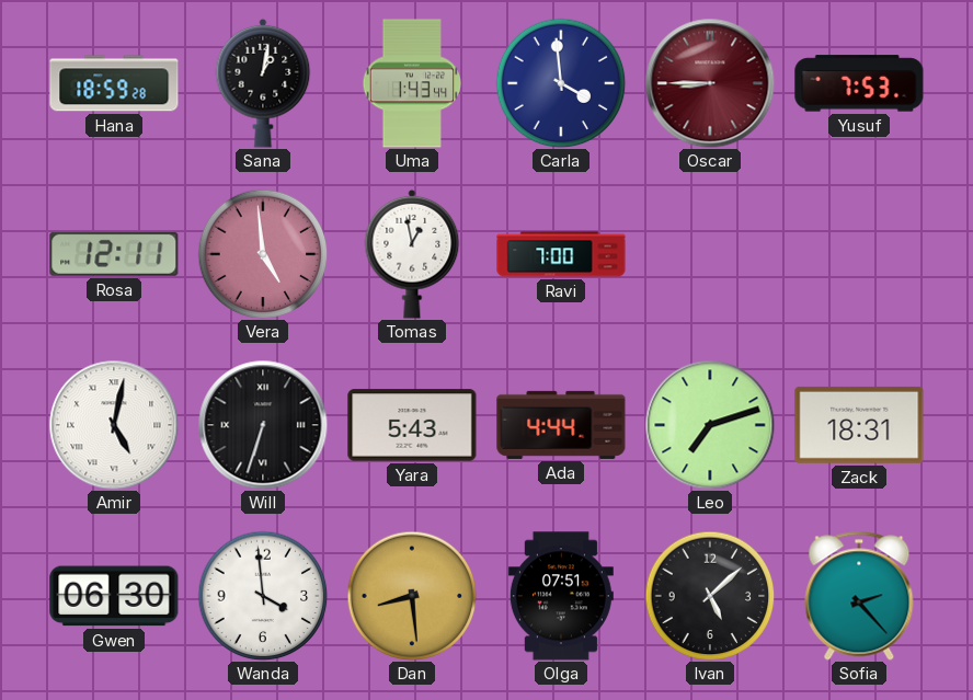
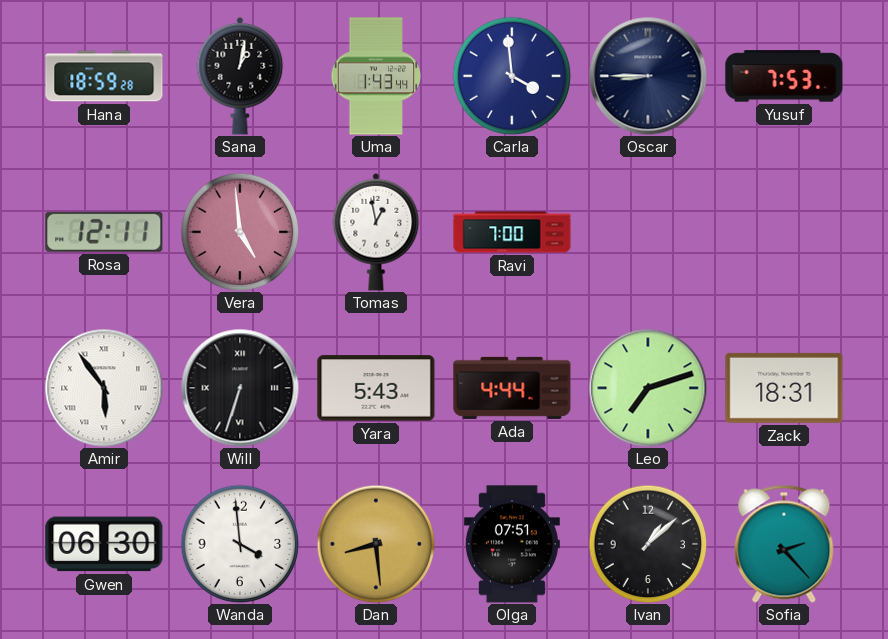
Oscar dial: burgundy -> navy
Amir: 5:02 -> 5:54
Ivan: 5:08 -> 1:08
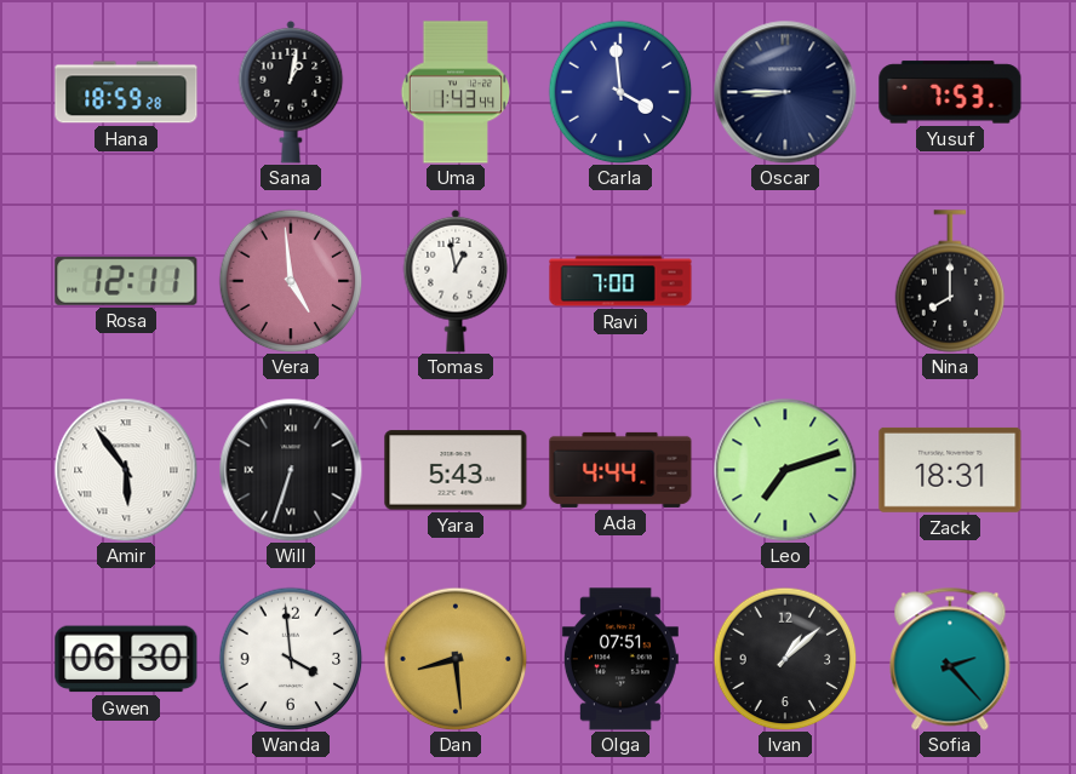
Nina: none -> 8:00
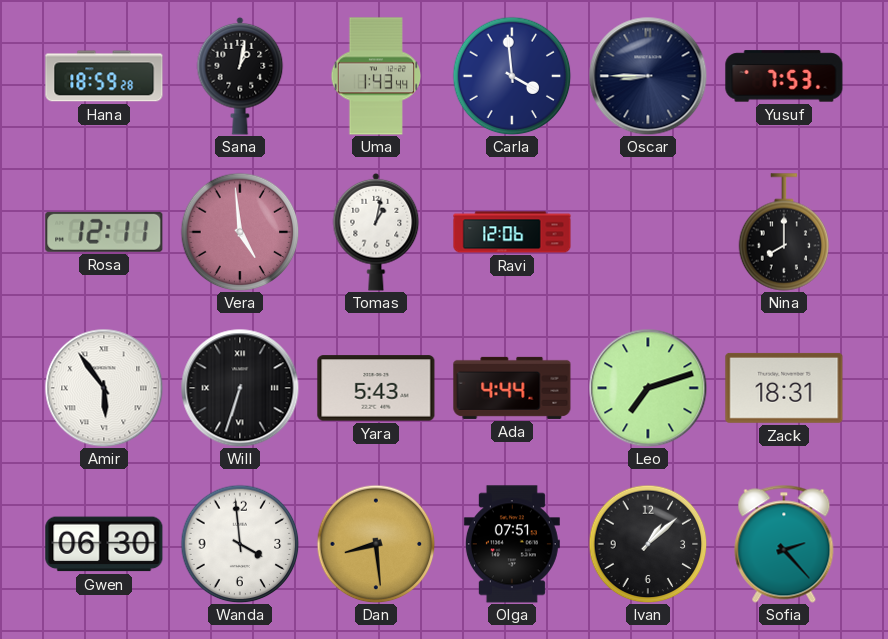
Tomas: 12:58 -> 1:02
Ravi: 7:00 -> 12:06
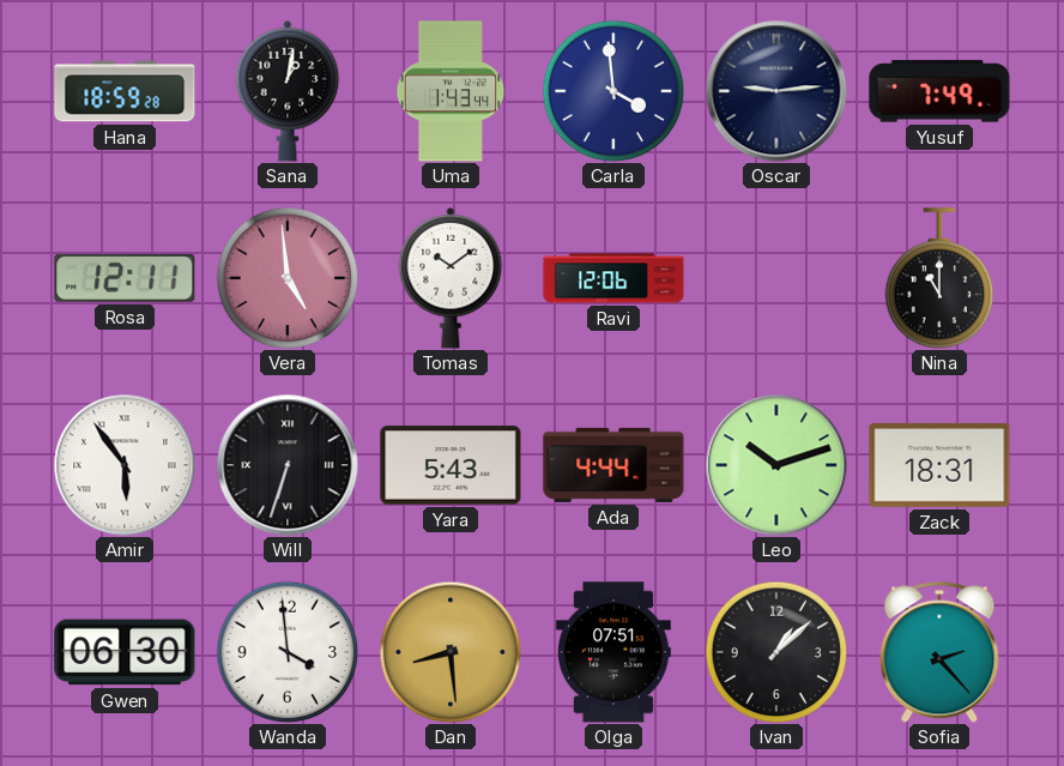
Oscar: 8:45 -> 9:14
Yusuf: 7:53 -> 7:49
Tomas: 1:02 -> 10:09
Nina: 8:00 -> 11:00
Leo: 7:12 -> 10:12
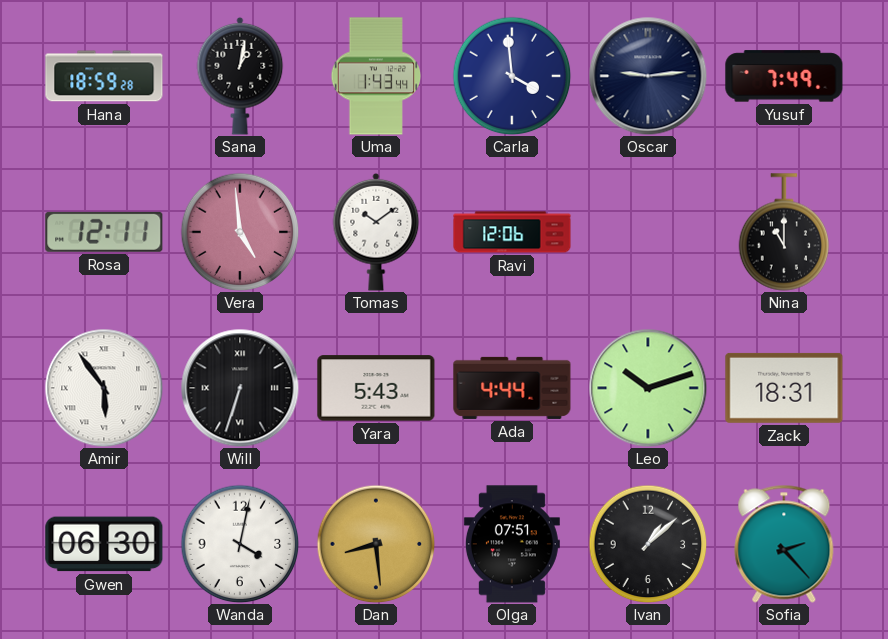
Wanda: 3:59 -> 4:02
